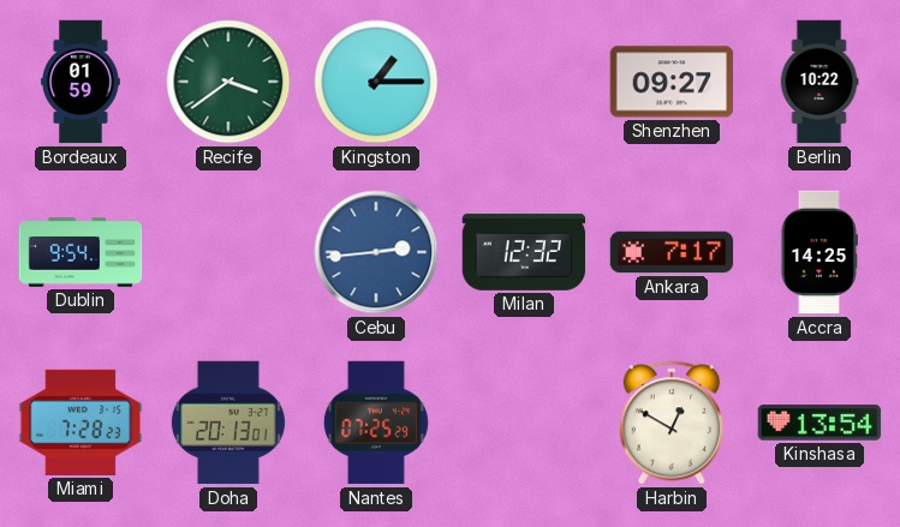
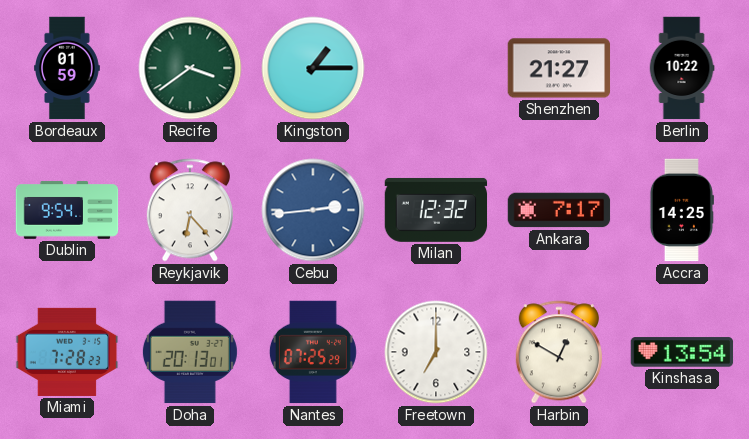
Shenzhen: 09:27 -> 21:27
Reykjavik: none -> 6:23
Freetown: none -> 7:00
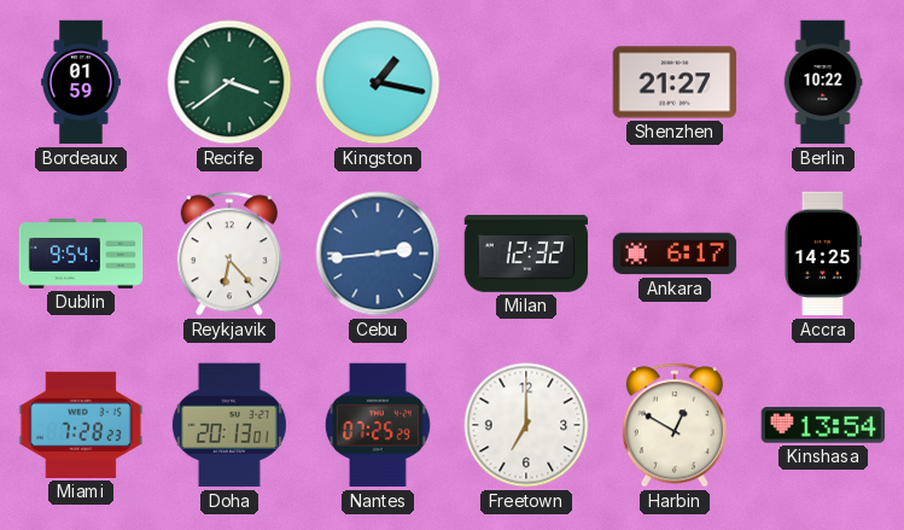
Kingston: 1:15 -> 1:17
Ankara: 7:17 -> 6:17
